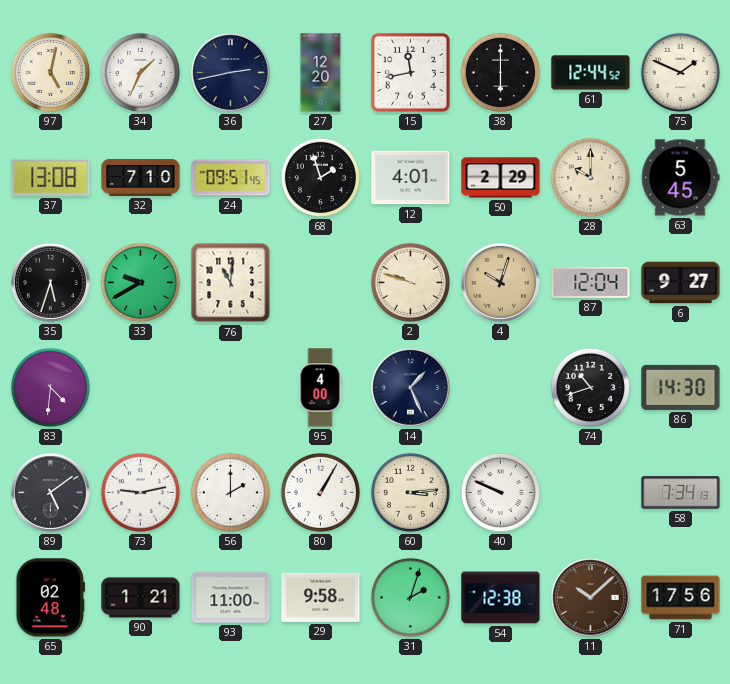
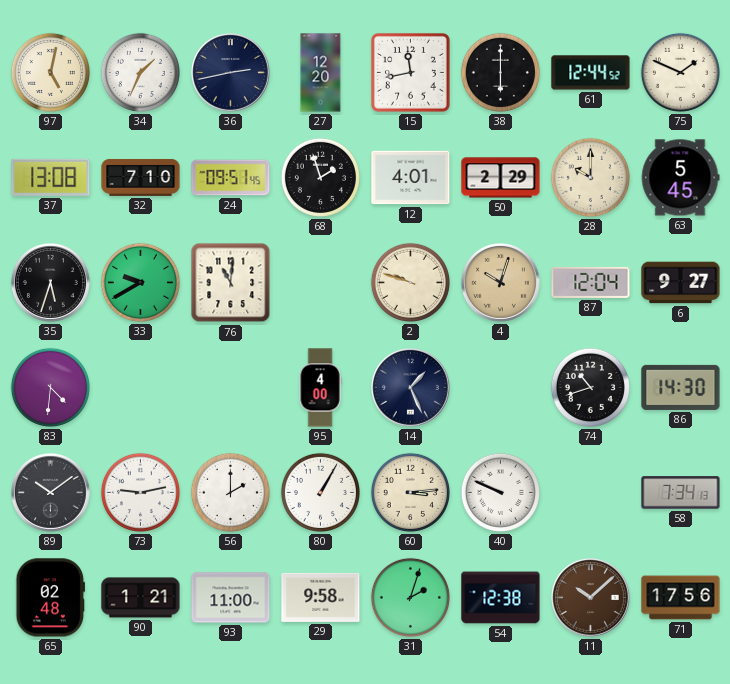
89: 5:09 -> 10:09
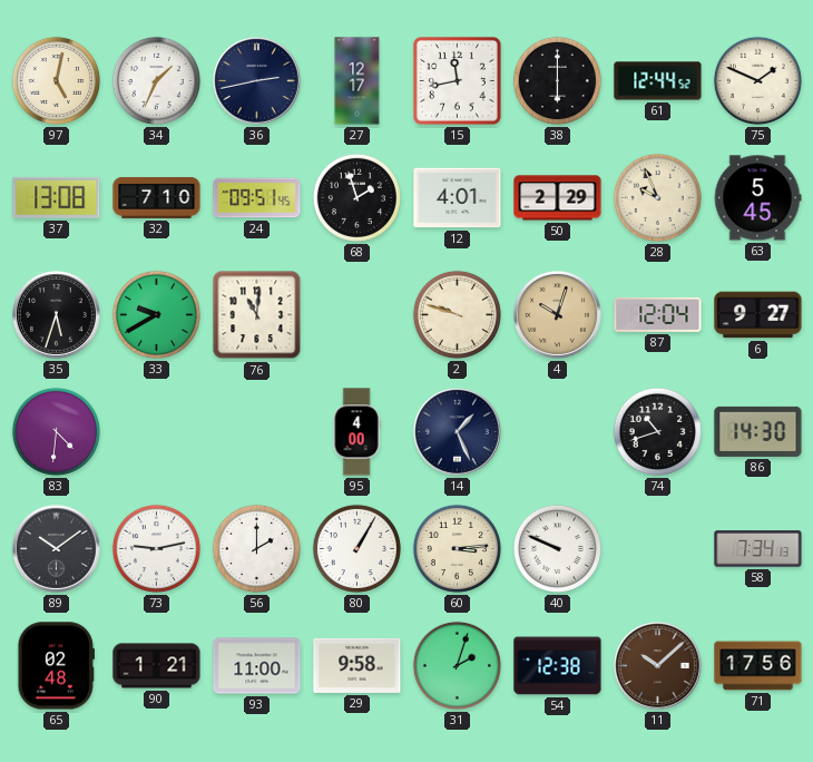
27: 12:20 -> 12:17
28: 10:00 -> 9:56
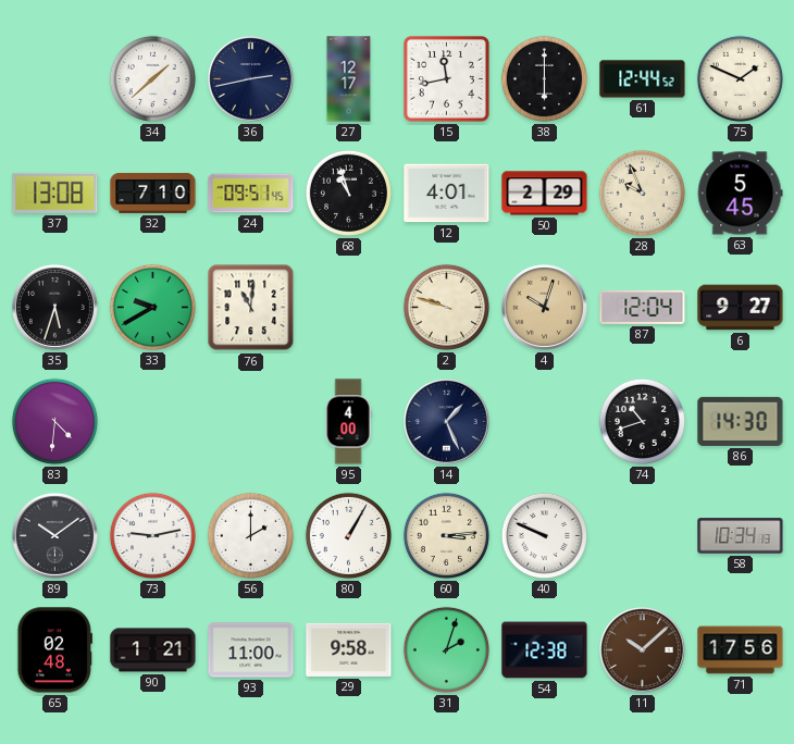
97: 5:02 -> none
34: 1:34 -> 1:38
68: 1:57 -> 10:57
58: 7:34 -> 10:34
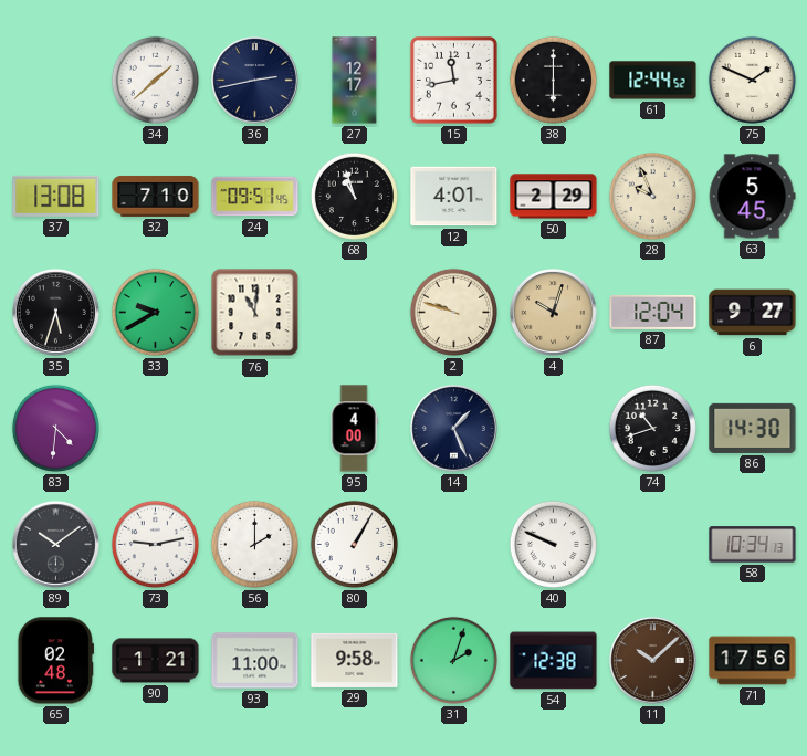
60: 3:14 -> none
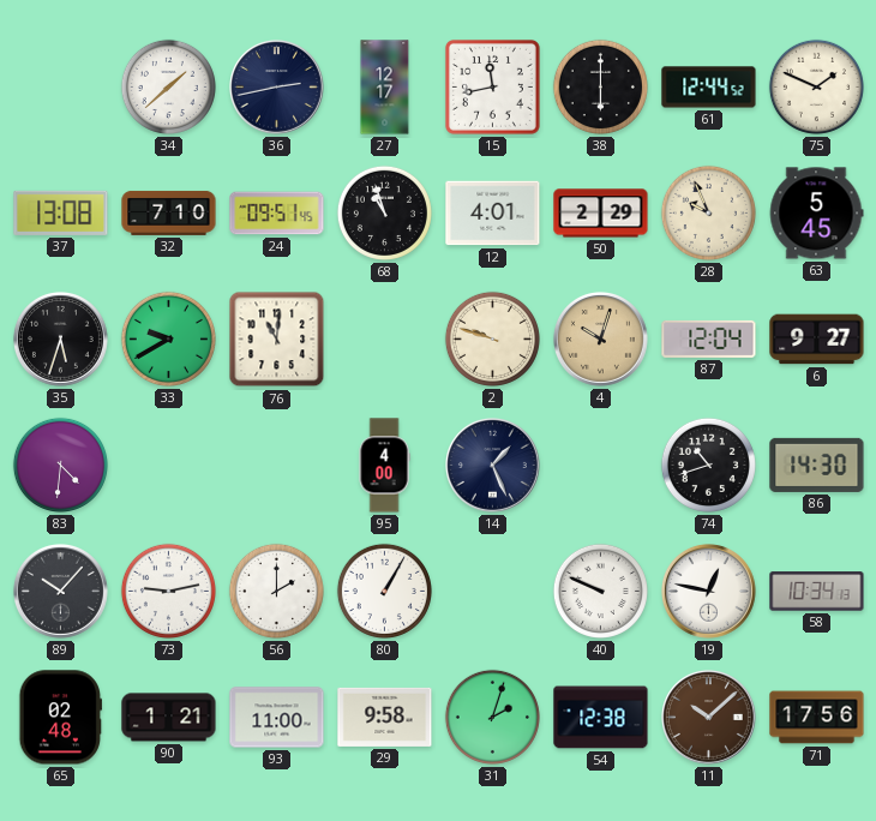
89: 10:09 -> 10:07
19: none -> 12:47
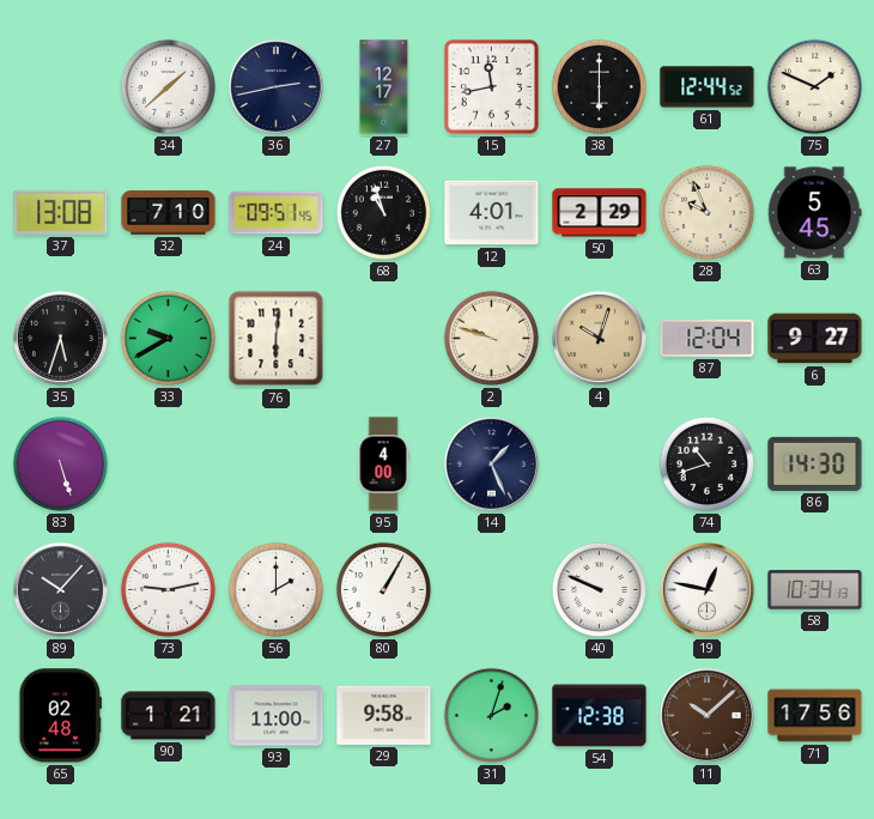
76: 11:01 -> 6:01
83: 4:31 -> 5:27
